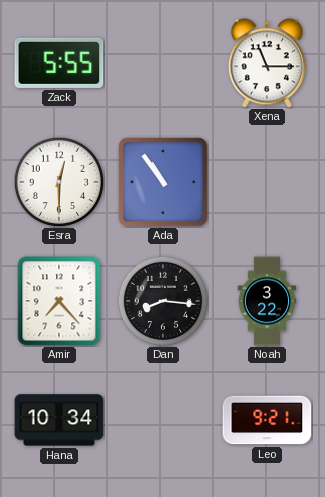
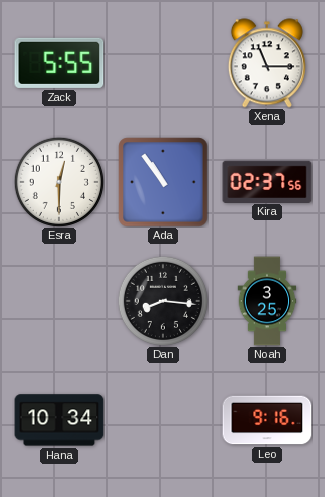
Kira: none -> 02:37
Amir: 7:23 -> none
Noah: 3:22 -> 3:25
Leo: 9:21 -> 9:16
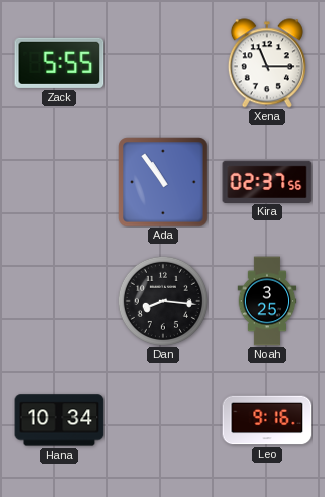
Esra: 12:30 -> none
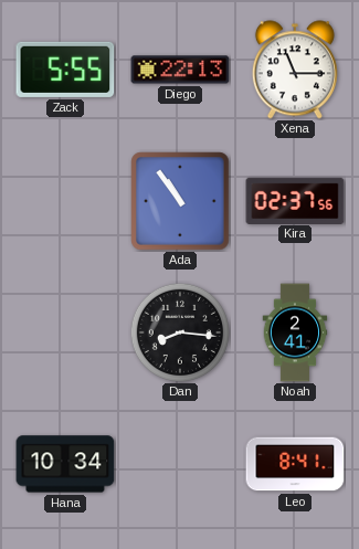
Diego: none -> 22:13
Noah: 3:25 -> 2:41
Leo: 9:16 -> 8:41
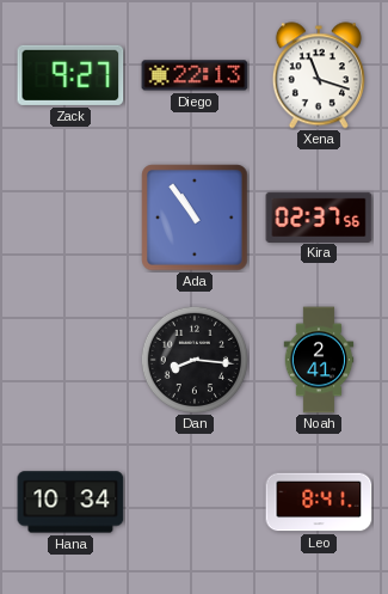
Zack: 5:55 -> 9:27
Xena: 11:15 -> 11:18
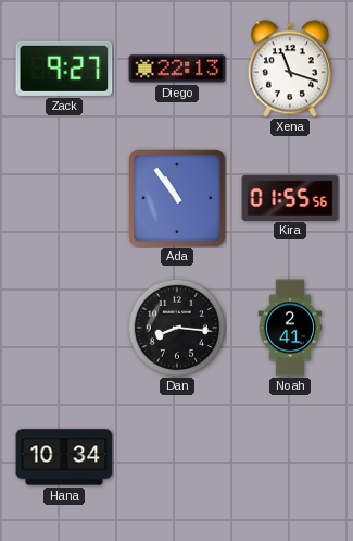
Kira: 02:37 -> 01:55
Leo: 8:41 -> none
